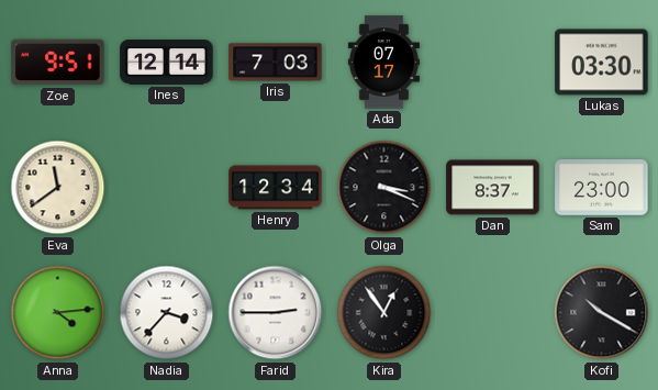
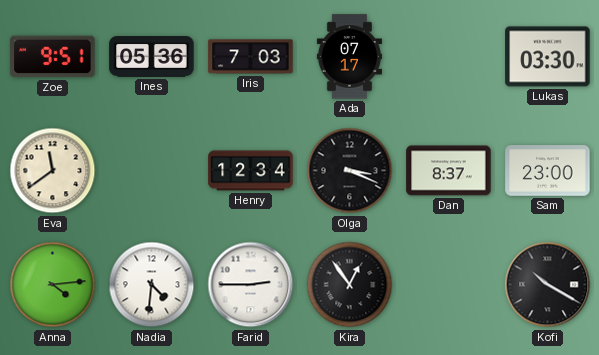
Ines: 12:14 -> 05:36
Nadia: 3:37 -> 4:31
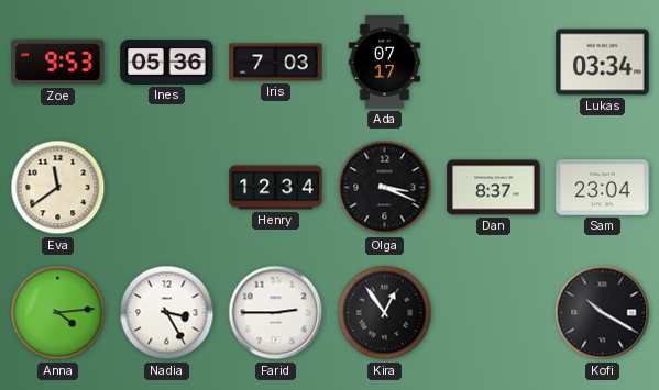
Zoe: 9:51 -> 9:53
Lukas: 03:30 -> 03:34
Sam: 23:00 -> 23:04
Nadia: 4:31 -> 3:25
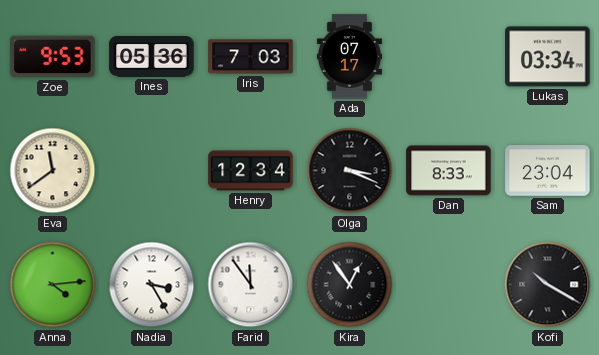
Dan: 8:37 -> 8:33
Farid: 2:45 -> 11:54
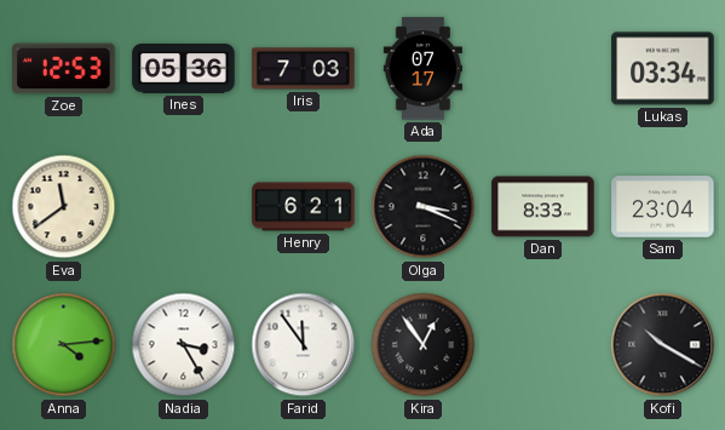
Zoe: 9:53 -> 12:53
Henry: 12:34 -> 6:21
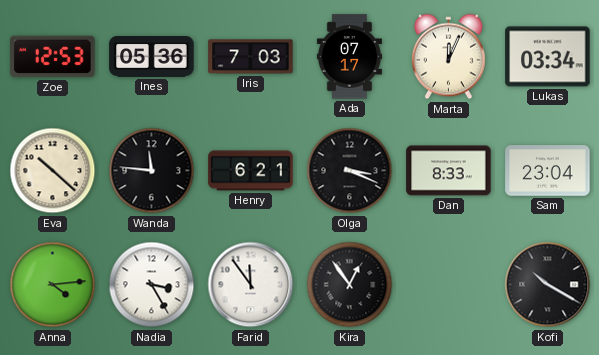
Marta: none -> 12:04
Eva: 11:39 -> 10:22
Wanda: none -> 11:46
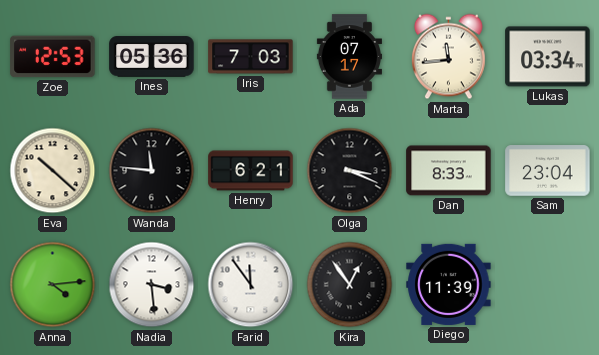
Marta: 12:04 -> 11:44
Nadia: 3:25 -> 3:29
Diego: none -> 11:39
Kofi: 10:20 -> none
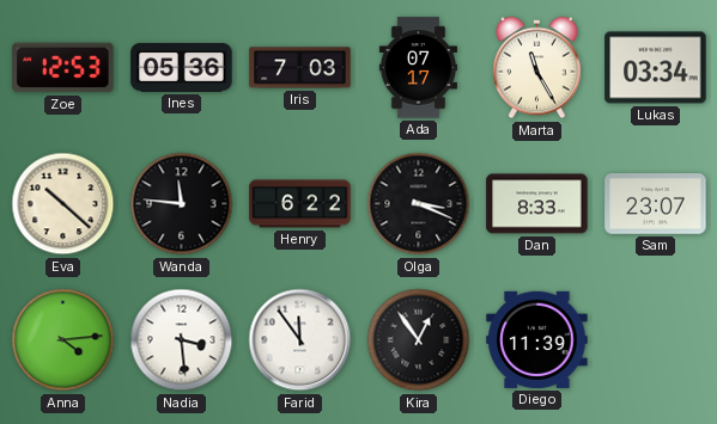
Marta: 11:44 -> 11:25
Henry: 6:21 -> 6:22
Sam: 23:04 -> 23:07
